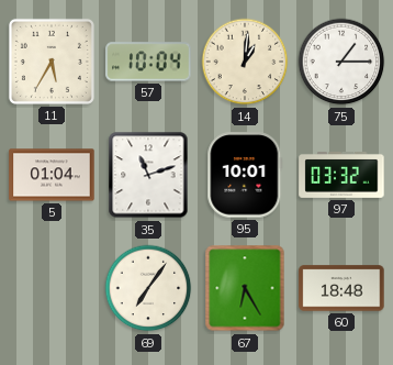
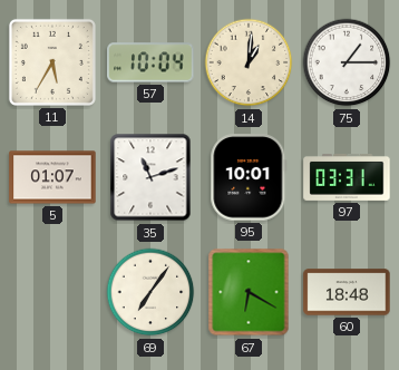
5: 01:04 -> 01:07
97: 03:32 -> 03:31
67: 6:25 -> 6:20
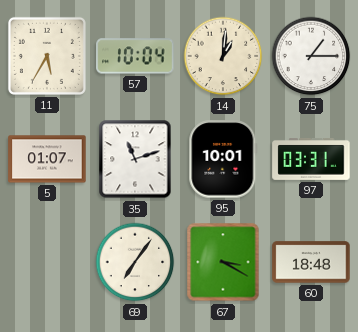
67: 6:20 -> 3:20
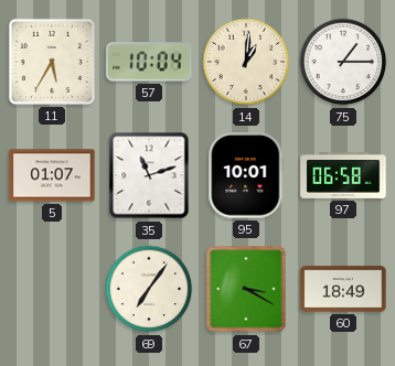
97: 03:31 -> 06:58
60: 18:48 -> 18:49
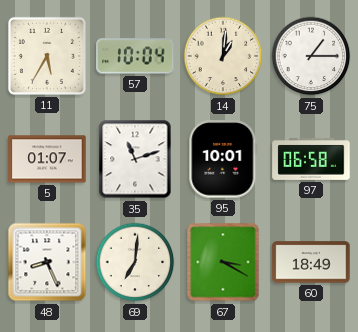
48: none -> 8:26
69: 7:06 -> 7:01
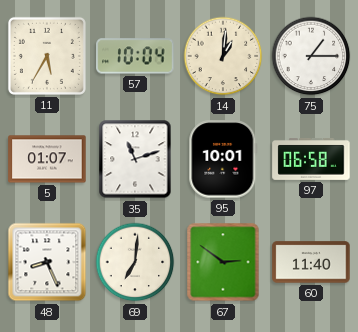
67: 3:20 -> 2:51
60: 18:49 -> 11:40
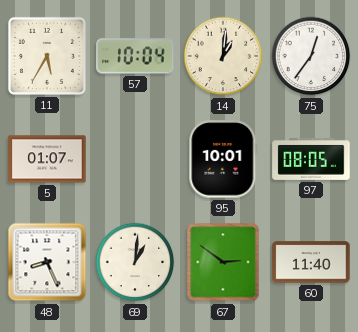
75: 1:15 -> 12:36
35: 11:12 -> none
97: 06:58 -> 08:05
69: 7:01 -> 1:01
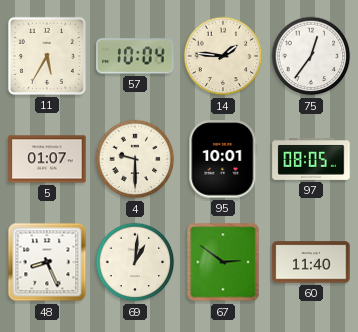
14: 1:01 -> 1:46
4: none -> 9:30
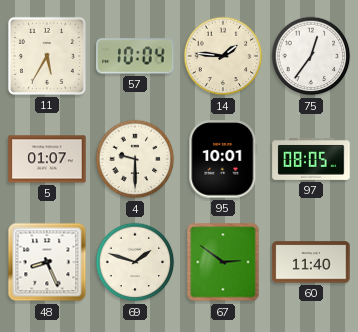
69: 1:01 -> 1:48
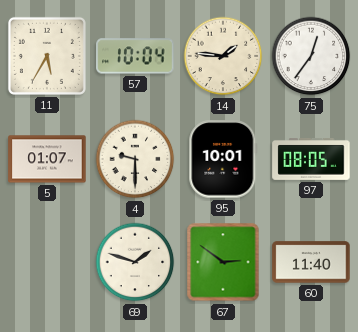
48: 8:26 -> none
